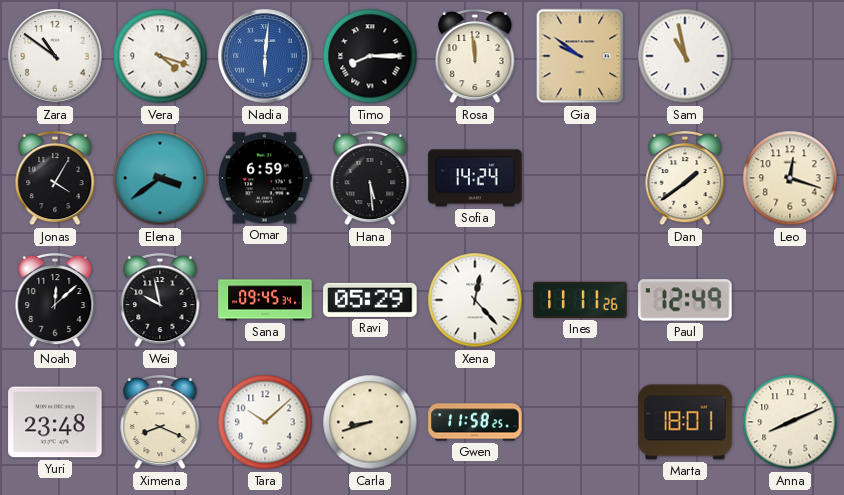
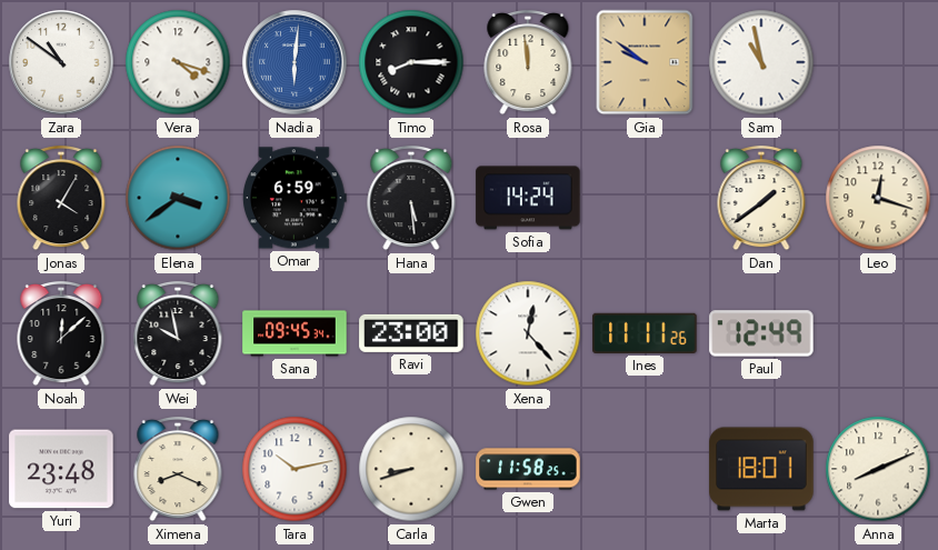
Ravi: 05:29 -> 23:00
Tara: 10:08 -> 10:13
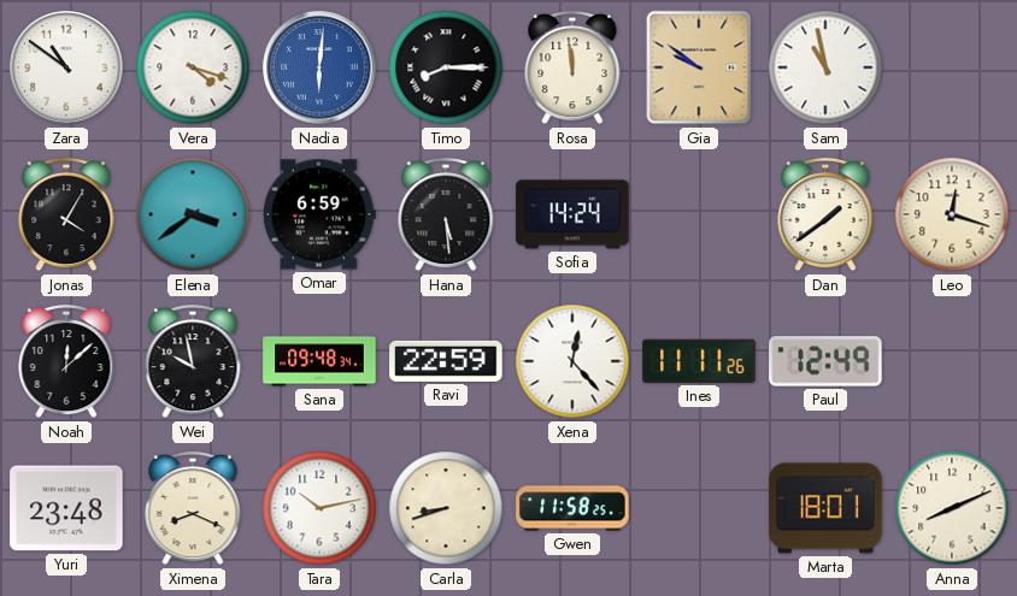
Sana: 09:45 -> 09:48
Ravi: 23:00 -> 22:59
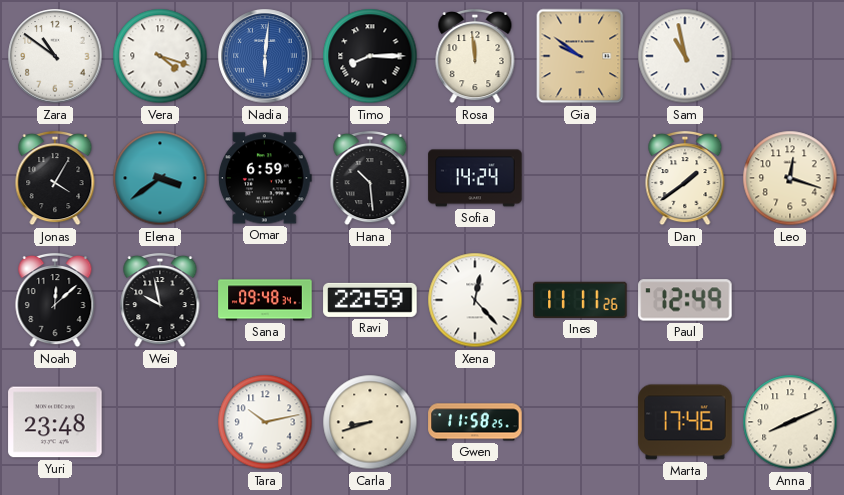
Hana: 5:29 -> 10:29
Ximena: 8:19 -> none
Marta: 18:01 -> 17:46
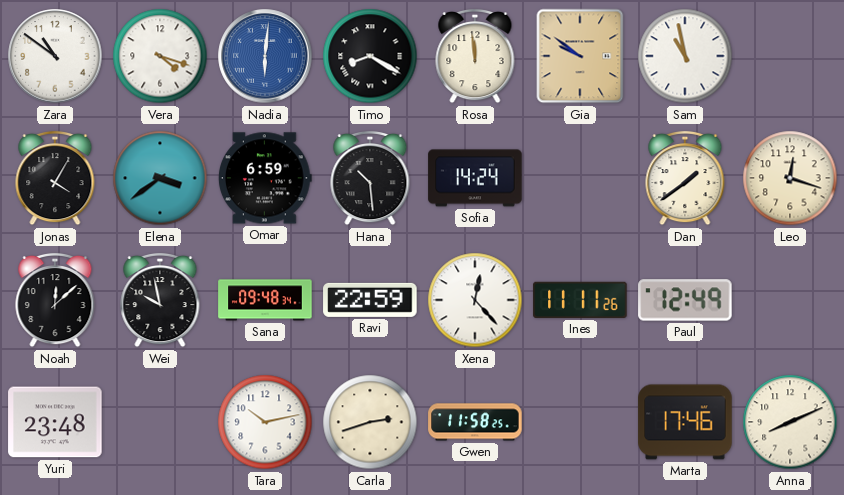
Timo: 8:15 -> 8:20
Carla: 8:42 -> 2:42
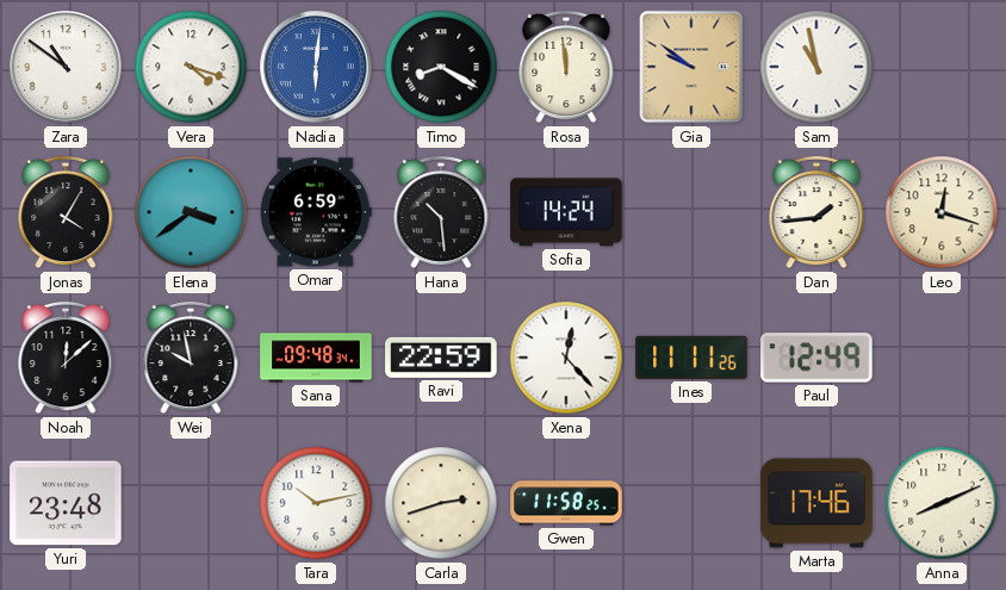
Dan: 1:39 -> 1:44
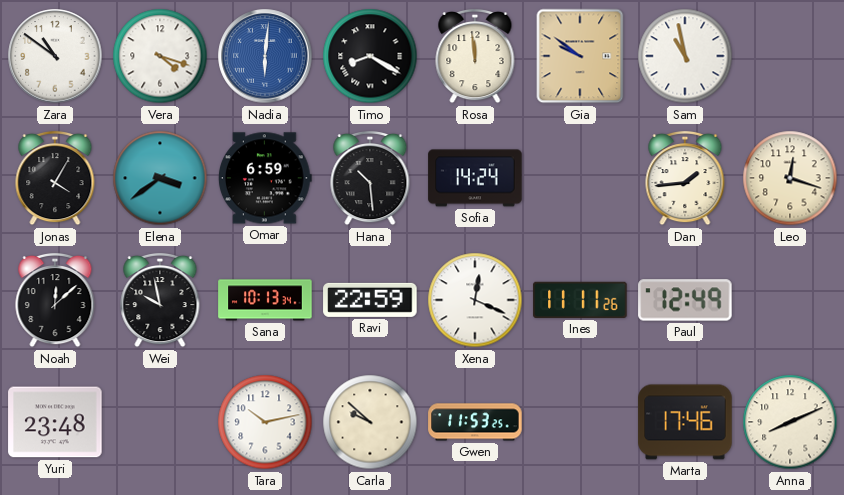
Sana: 09:48 -> 10:13
Xena: 12:23 -> 12:19
Carla: 2:42 -> 9:52
Gwen: 11:58 -> 11:53
